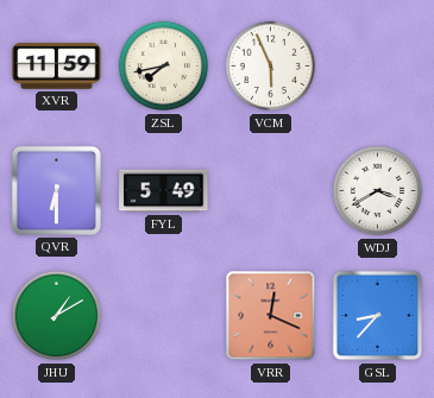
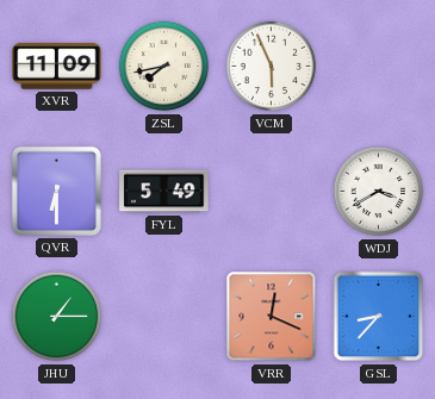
XVR: 11:59 -> 11:09
JHU: 1:10 -> 1:15
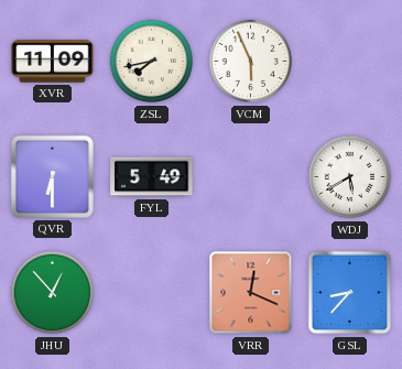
WDJ: 3:40 -> 5:40
JHU: 1:15 -> 12:53
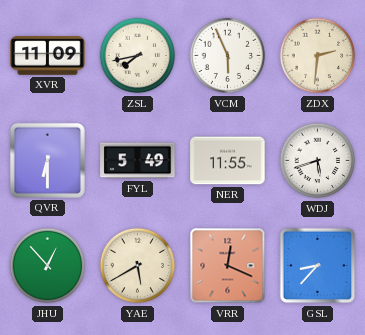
ZDX: none -> 2:31
NER: none -> 11:55
WDJ: 5:40 -> 5:42
YAE: none -> 5:40
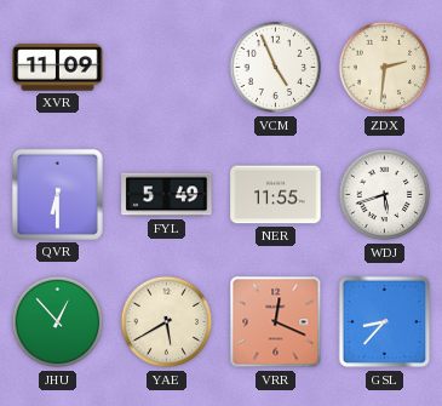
ZSL: 7:43 -> none
VCM: 5:56 -> 4:56
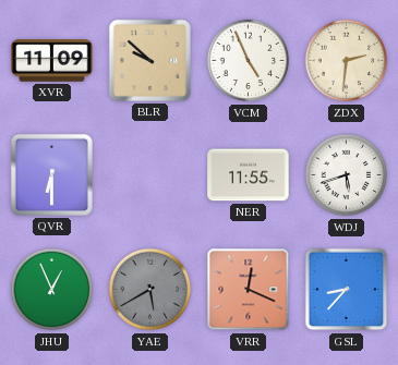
BLR: none -> 9:52
FYL: 5:49 -> none
JHU: 12:53 -> 12:56
YAE dial: cream -> grey
